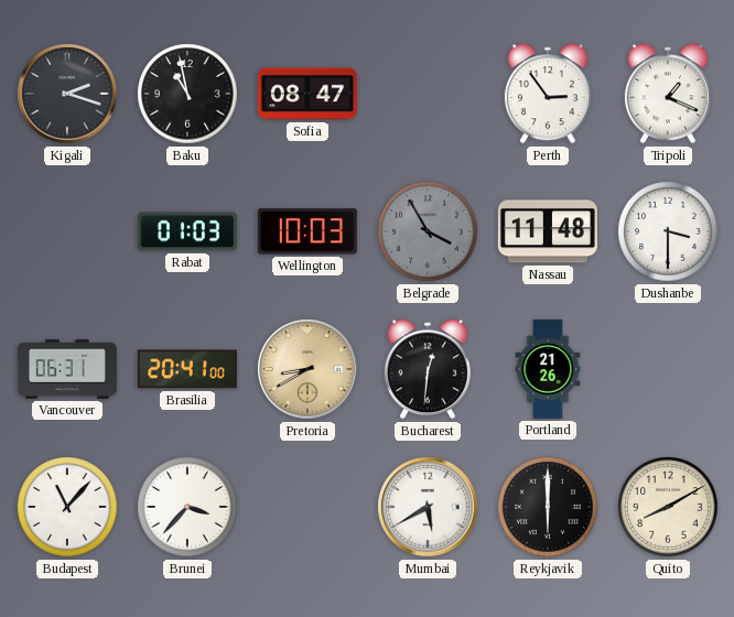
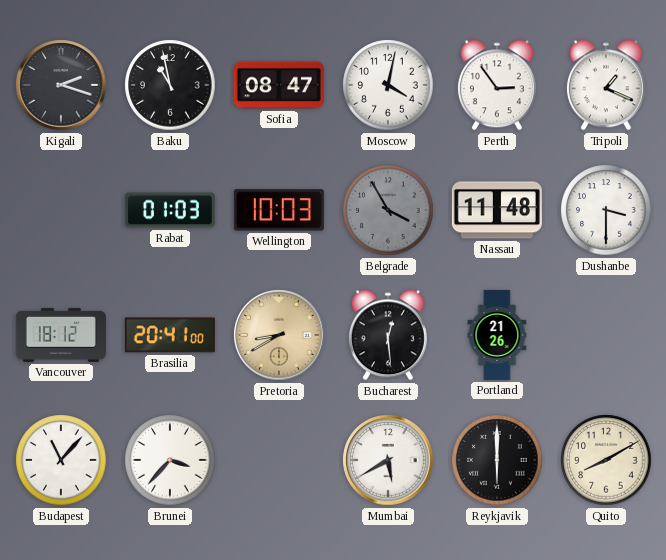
Moscow: none -> 4:02
Vancouver: 06:31 -> 18:12
Bucharest: 12:31 -> 12:29
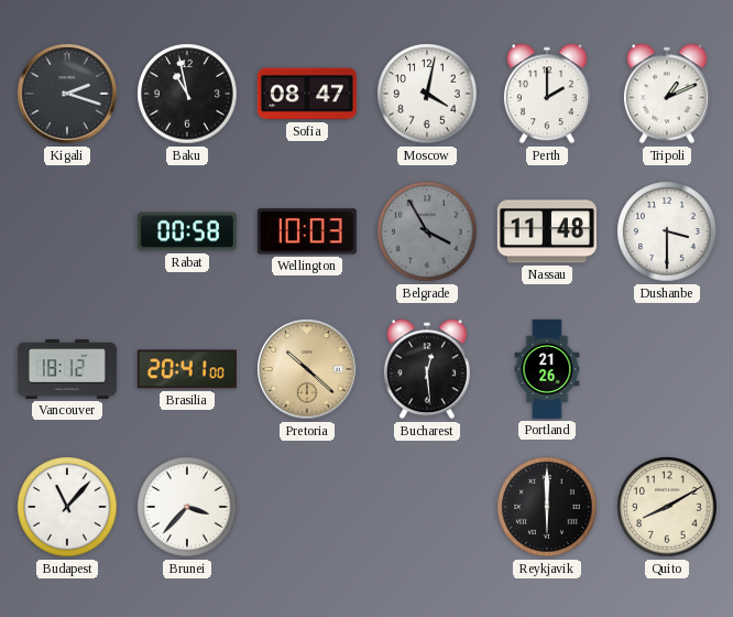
Perth: 2:54 -> 2:00
Tripoli: 1:19 -> 1:11
Rabat: 01:03 -> 00:58
Pretoria: 8:40 -> 10:22
Mumbai: 5:40 -> none
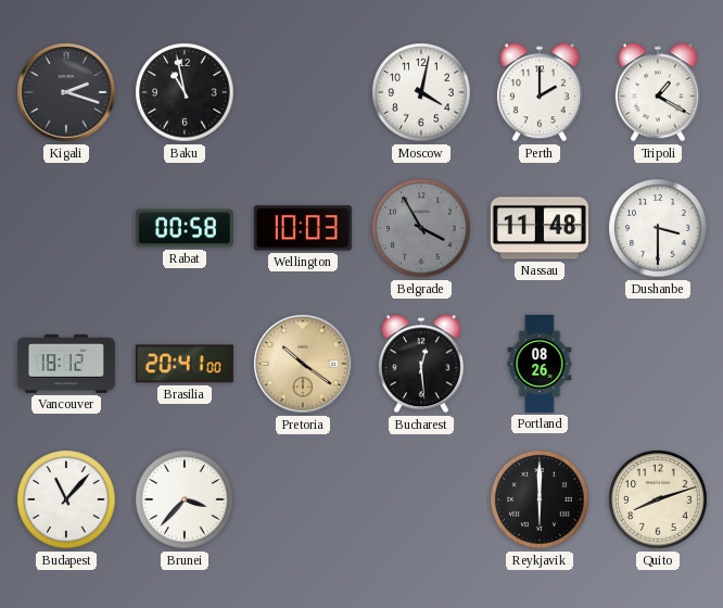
Sofia: 08:47 -> none
Tripoli: 1:11 -> 1:20
Pretoria: 10:22 -> 10:21
Portland: 21:26 -> 08:26
Quito: 8:10 -> 8:12
